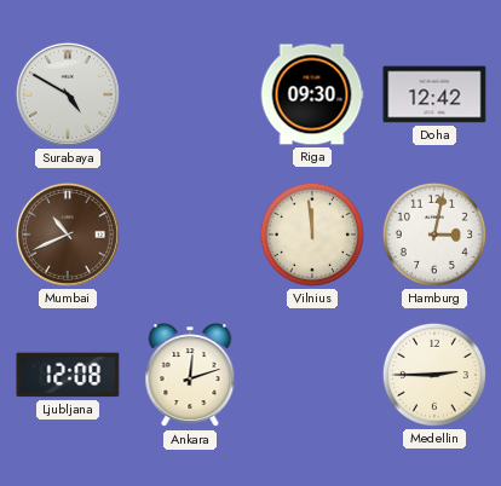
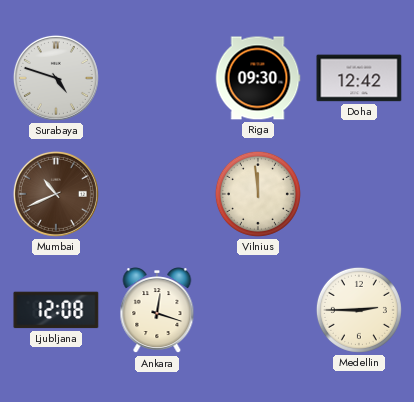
Surabaya: 4:50 -> 4:48
Hamburg: 3:02 -> none
Ankara: 12:12 -> 12:18
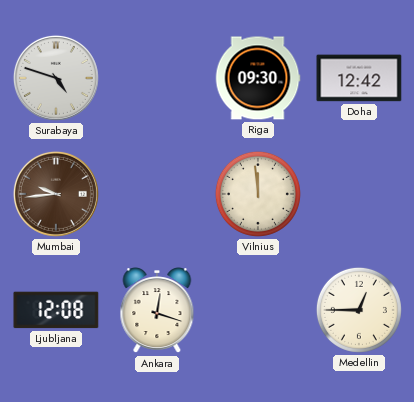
Mumbai: 10:41 -> 9:44
Medellin: 2:45 -> 12:45
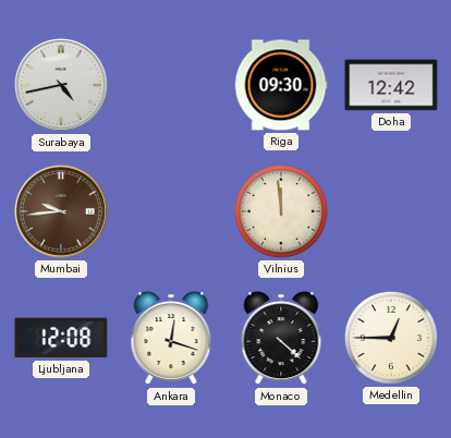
Surabaya: 4:48 -> 4:43
Monaco: none -> 4:22
